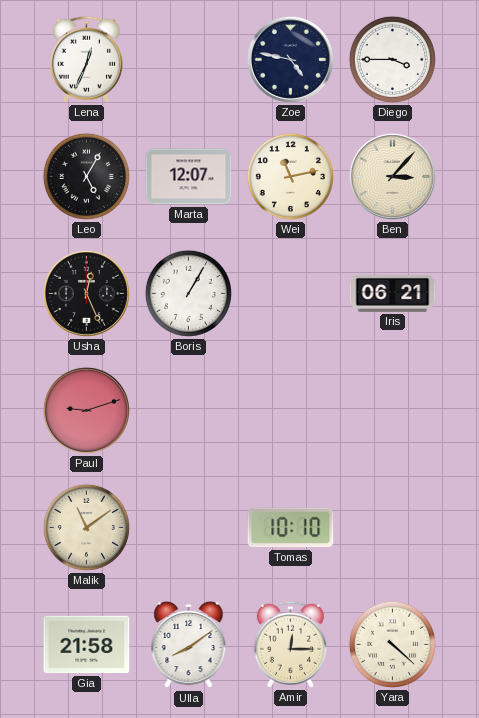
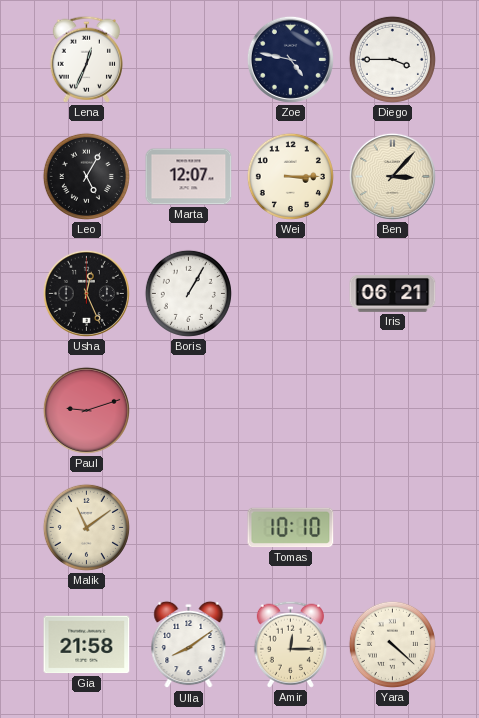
Wei: 11:13 -> 3:15
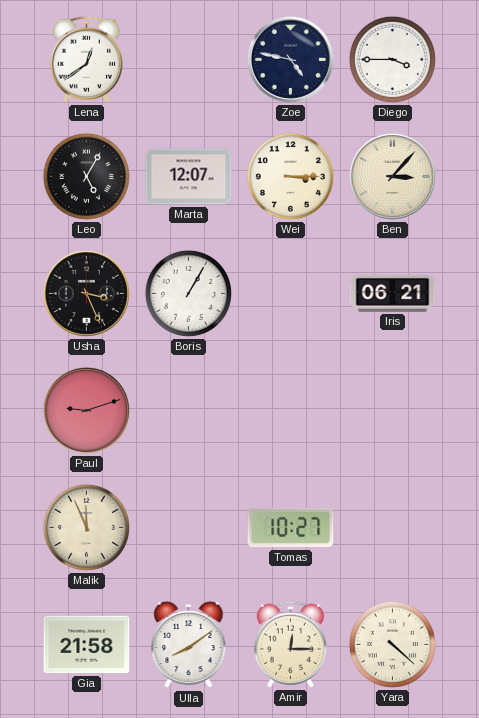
Lena: 12:34 -> 12:39
Usha: 12:26 -> 3:26
Malik: 11:09 -> 11:56
Tomas: 10:10 -> 10:27
